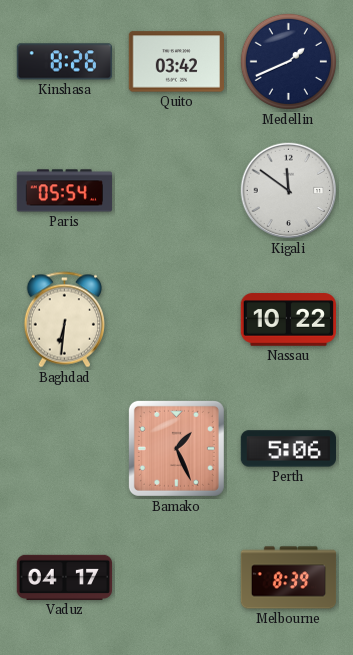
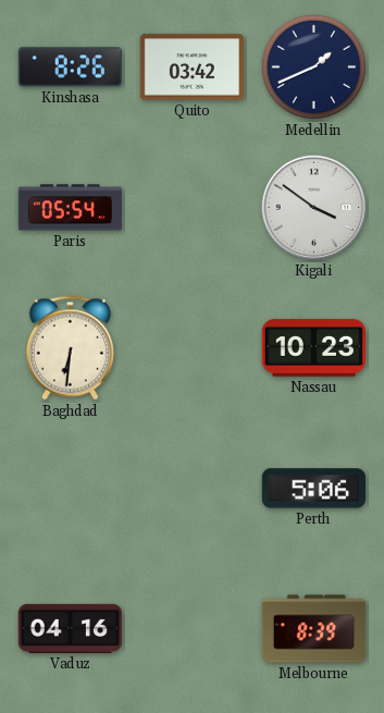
Kigali: 11:51 -> 3:51
Nassau: 10:22 -> 10:23
Bamako: 1:26 -> none
Vaduz: 04:17 -> 04:16
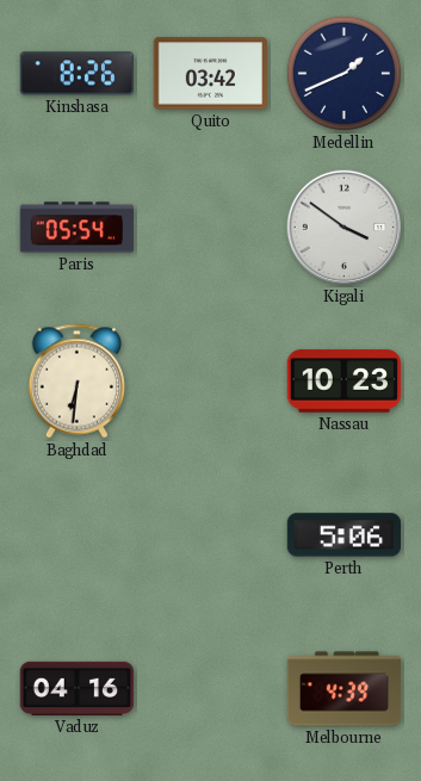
Melbourne: 8:39 -> 4:39
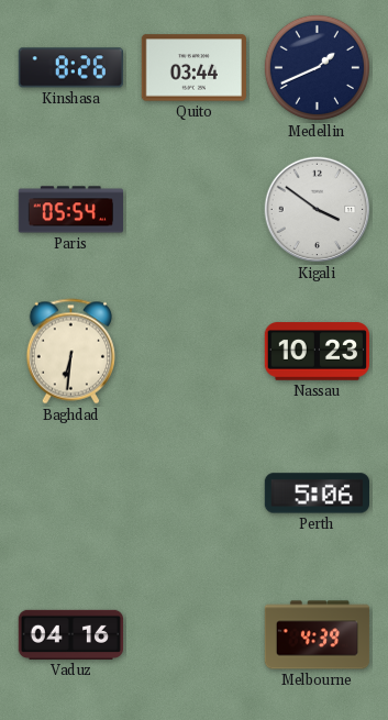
Quito: 03:42 -> 03:44
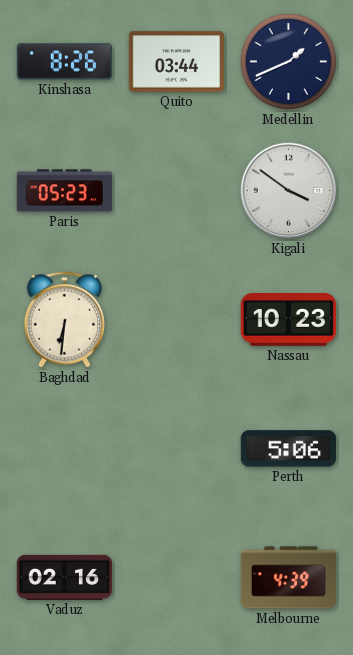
Paris: 05:54 -> 05:23
Vaduz: 04:16 -> 02:16
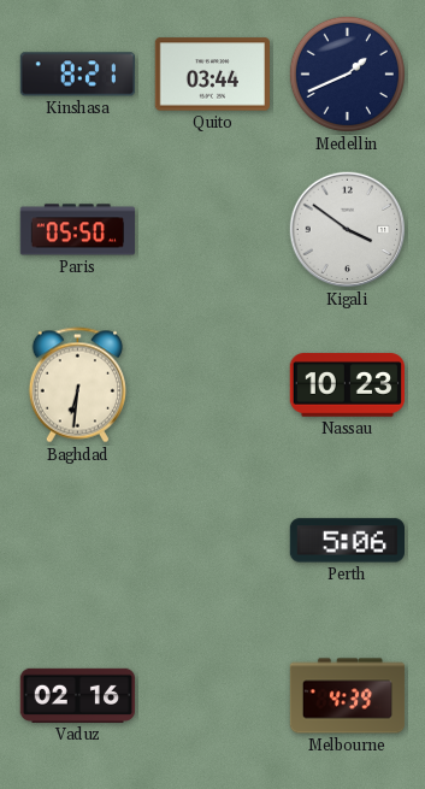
Kinshasa: 8:26 -> 8:21
Paris: 05:23 -> 05:50
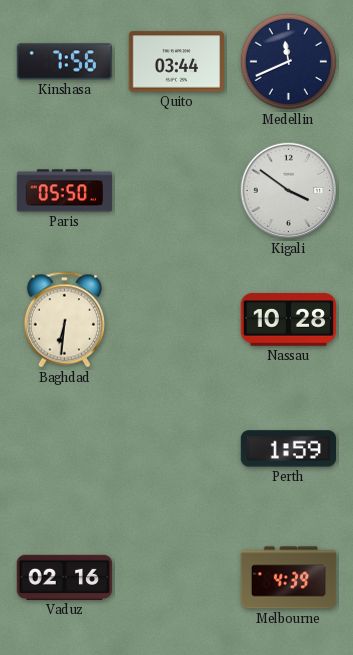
Kinshasa: 8:21 -> 7:56
Medellin: 1:41 -> 11:41
Nassau: 10:23 -> 10:28
Perth: 5:06 -> 1:59
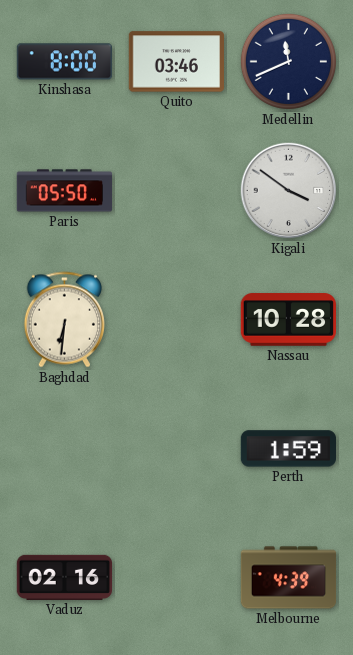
Kinshasa: 7:56 -> 8:00
Quito: 03:44 -> 03:46
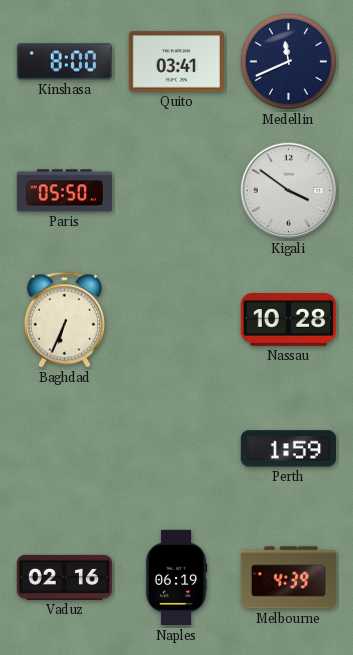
Quito: 03:46 -> 03:41
Baghdad: 6:31 -> 6:34
Naples: none -> 06:19
